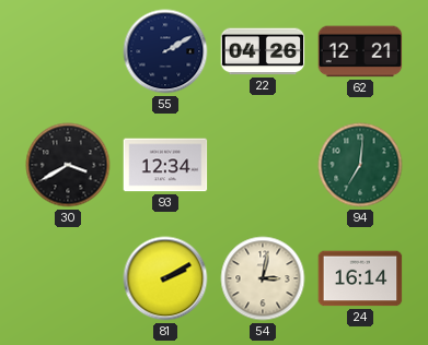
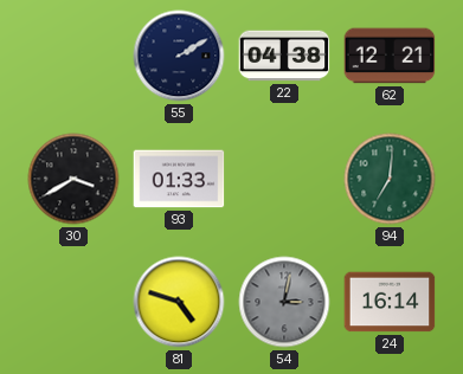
22: 04:26 -> 04:38
93: 12:34 -> 01:33
81: 2:10 -> 4:48
54 dial: cream -> grey
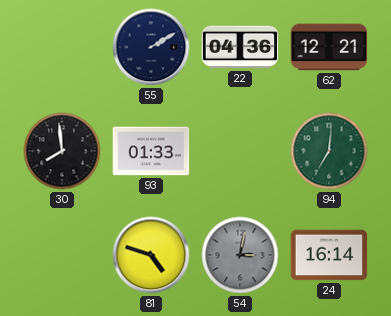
22: 04:38 -> 04:36
30: 3:40 -> 7:59
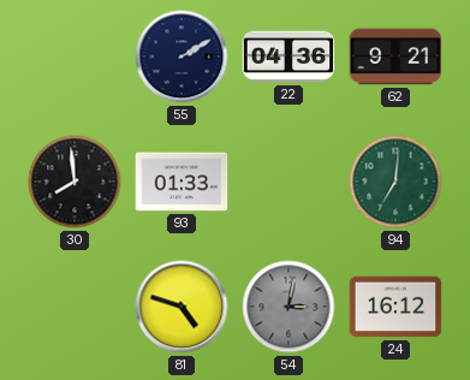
62: 12:21 -> 9:21
24: 16:14 -> 16:12
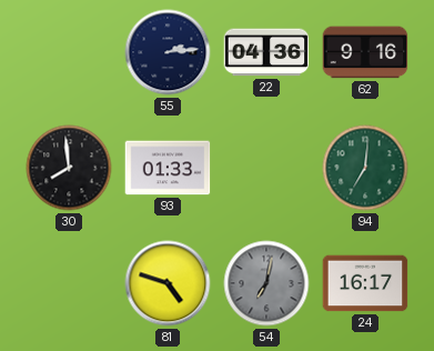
55: 2:10 -> 2:14
62: 9:21 -> 9:16
54: 3:02 -> 7:02
24: 16:12 -> 16:17
